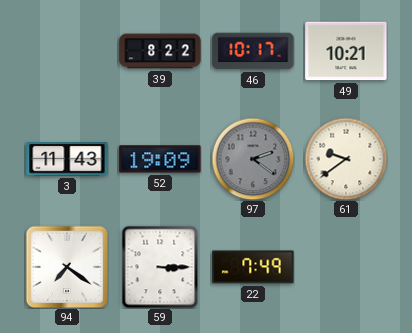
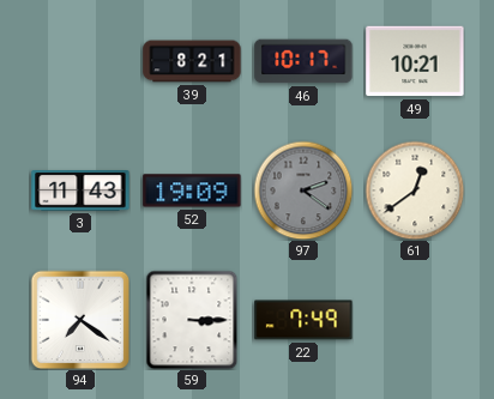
39: 8:22 -> 8:21
61: 9:39 -> 12:39
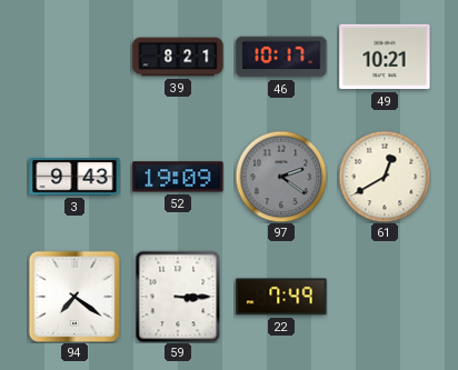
3: 11:43 -> 9:43
61: 12:39 -> 12:40
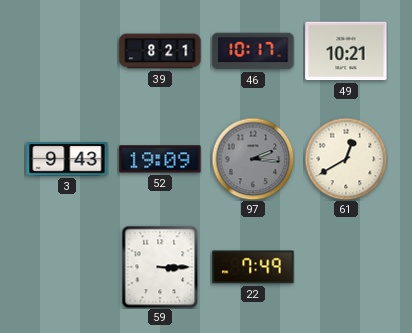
97: 2:21 -> 2:16
94: 7:21 -> none
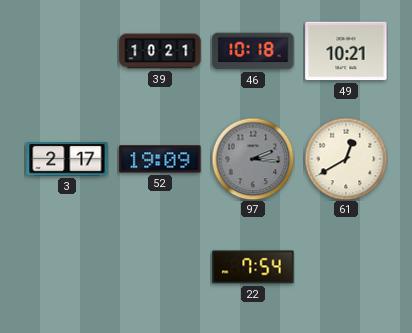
39: 8:21 -> 10:21
46: 10:17 -> 10:18
3: 9:43 -> 2:17
59: 3:15 -> none
22: 7:49 -> 7:54
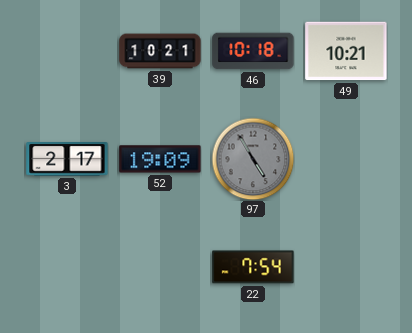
97: 2:16 -> 4:55
61: 12:40 -> none
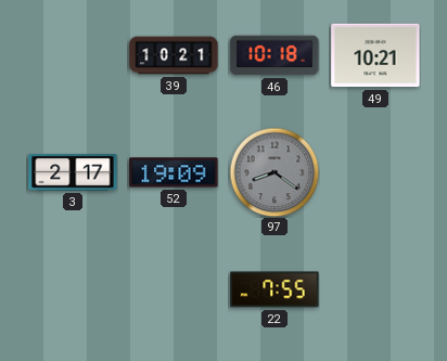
97: 4:55 -> 8:21
22: 7:54 -> 7:55
